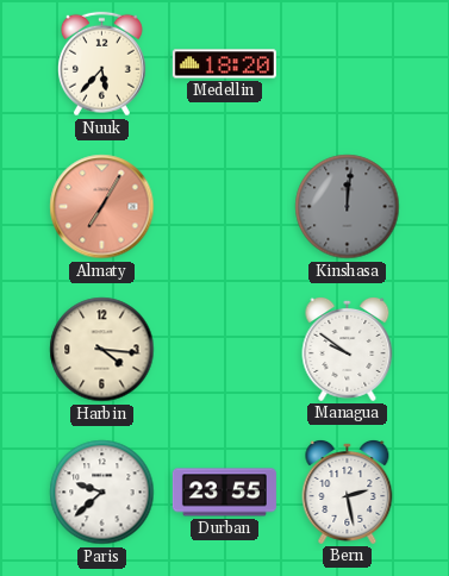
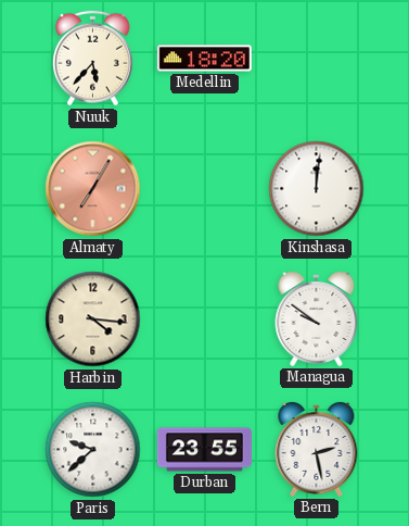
Kinshasa dial: grey -> white
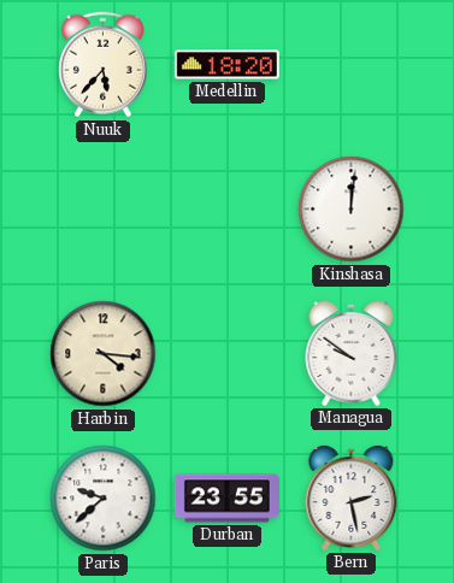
Almaty: 7:05 -> none
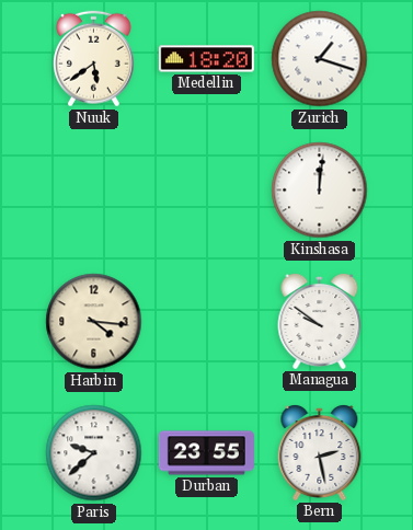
Nuuk: 5:37 -> 5:39
Zurich: none -> 1:18
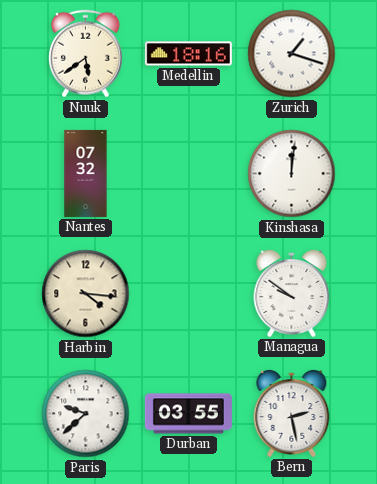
Medellin: 18:20 -> 18:16
Nantes: none -> 07:32
Durban: 23:55 -> 03:55
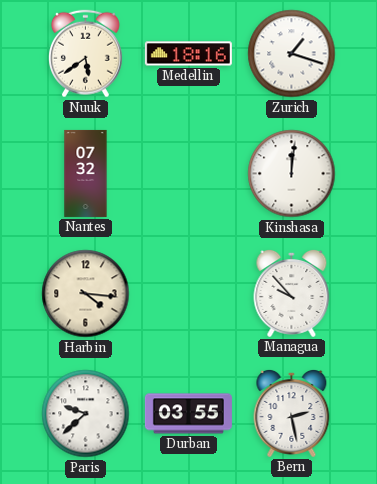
Managua: 9:51 -> 9:53
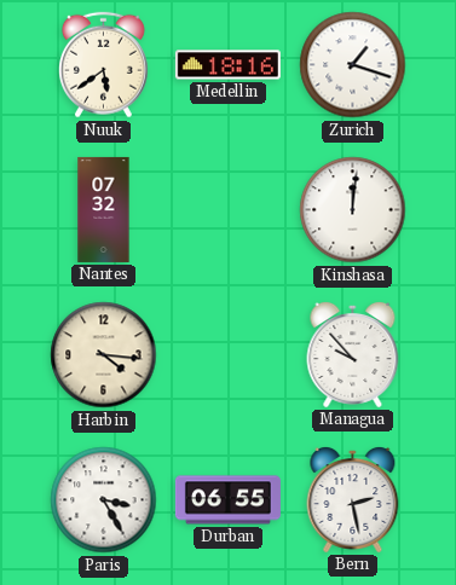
Paris: 9:38 -> 3:25
Durban: 03:55 -> 06:55
